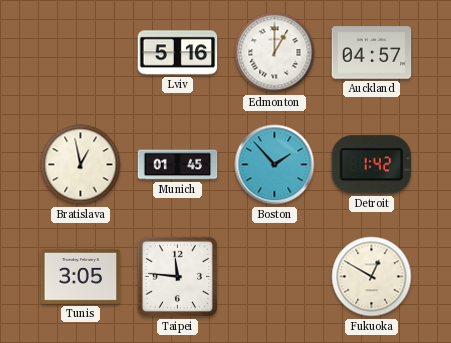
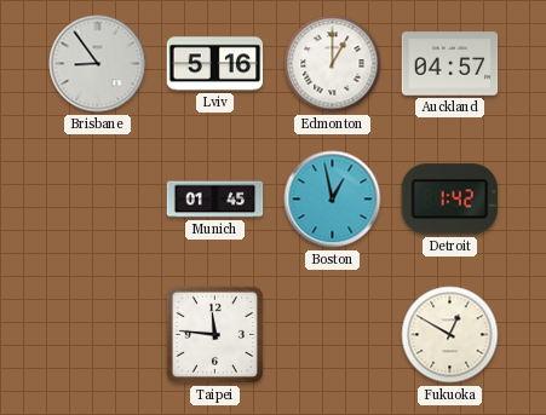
Brisbane: none -> 8:54
Bratislava: 12:58 -> none
Boston: 1:53 -> 12:58
Tunis: 3:05 -> none
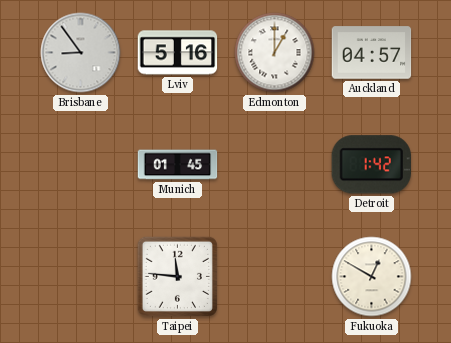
Boston: 12:58 -> none
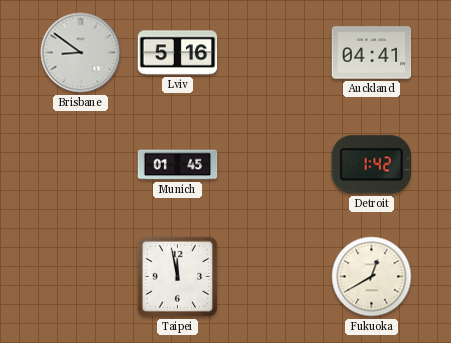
Brisbane: 8:54 -> 8:51
Edmonton: 1:00 -> none
Auckland: 04:57 -> 04:41
Taipei: 11:46 -> 11:58
Fukuoka: 12:50 -> 12:40
